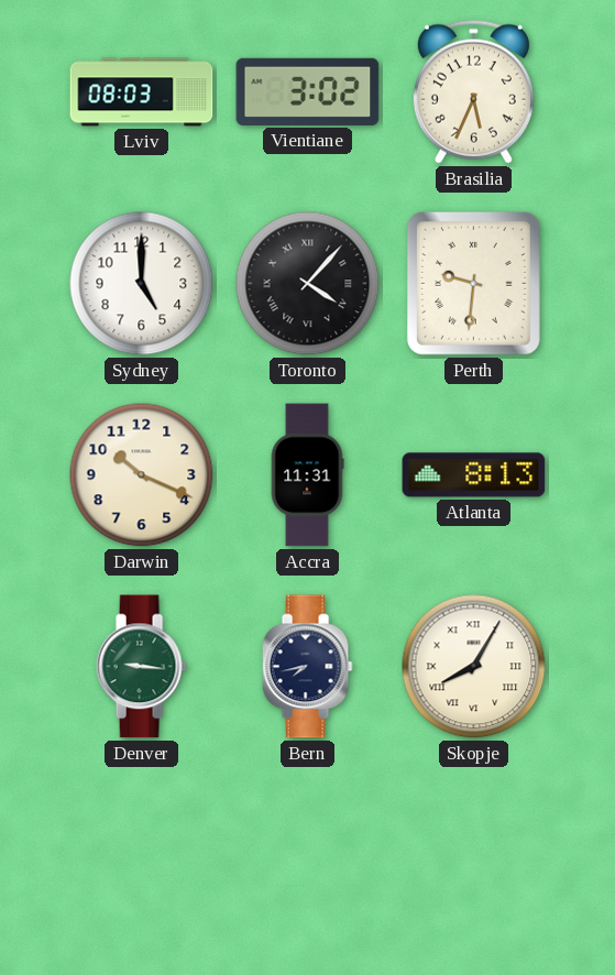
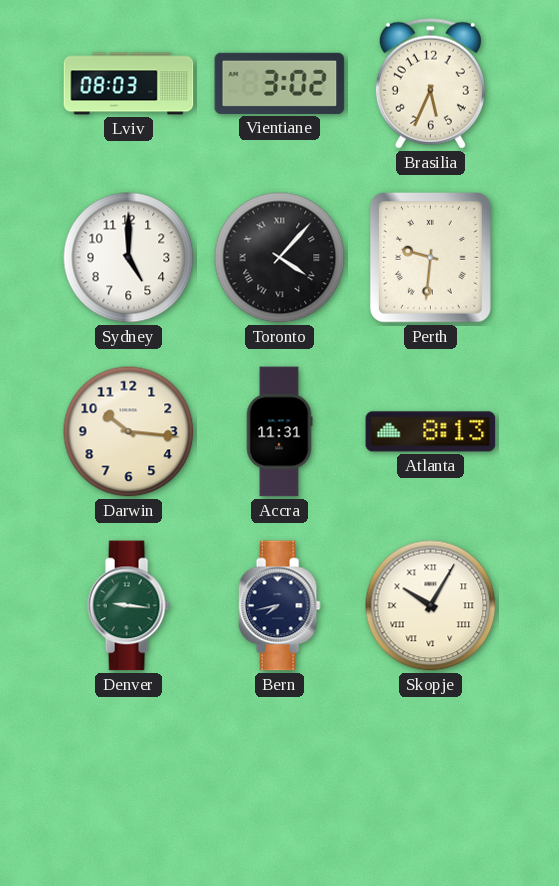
Darwin: 10:19 -> 10:16
Skopje: 8:05 -> 10:05
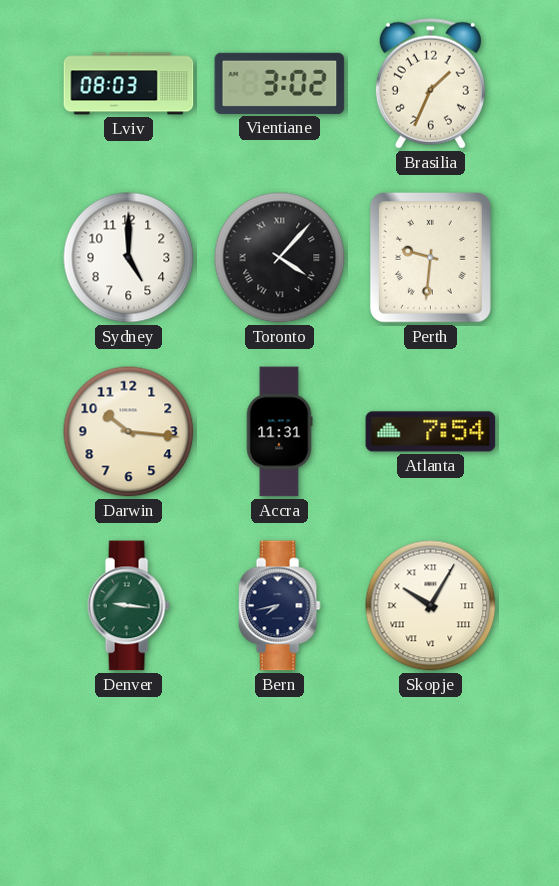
Brasilia: 5:34 -> 1:34
Atlanta: 8:13 -> 7:54
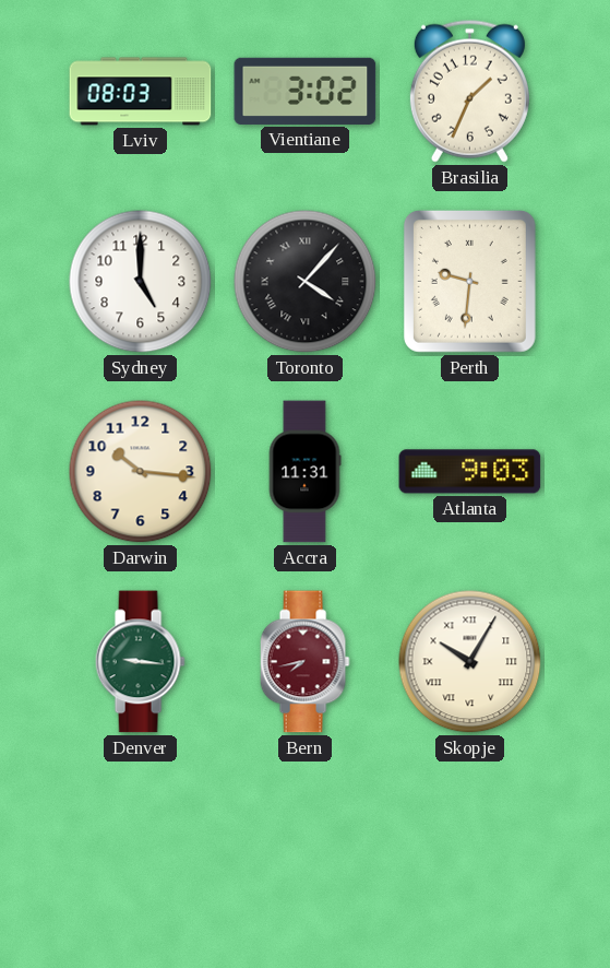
Atlanta: 7:54 -> 9:03
Bern dial: navy -> burgundy
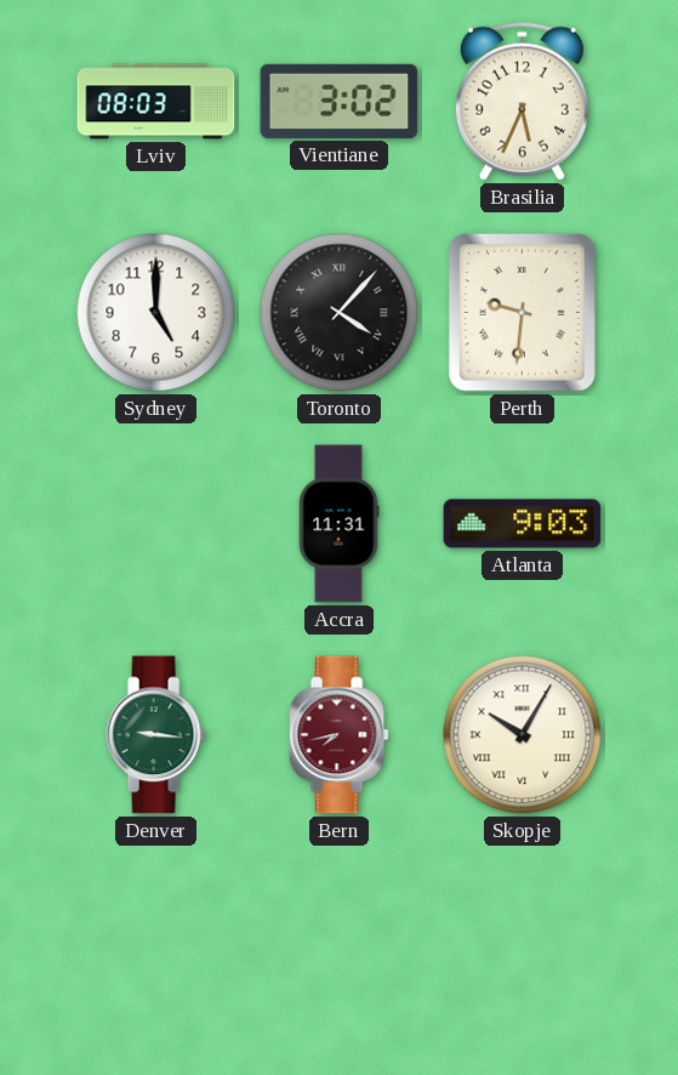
Brasilia: 1:34 -> 5:34
Darwin: 10:16 -> none
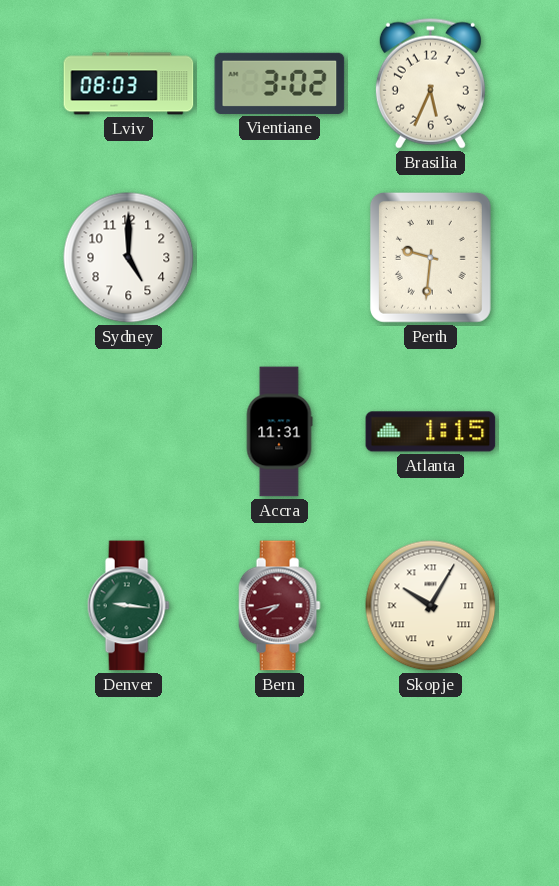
Toronto: 4:07 -> none
Atlanta: 9:03 -> 1:15
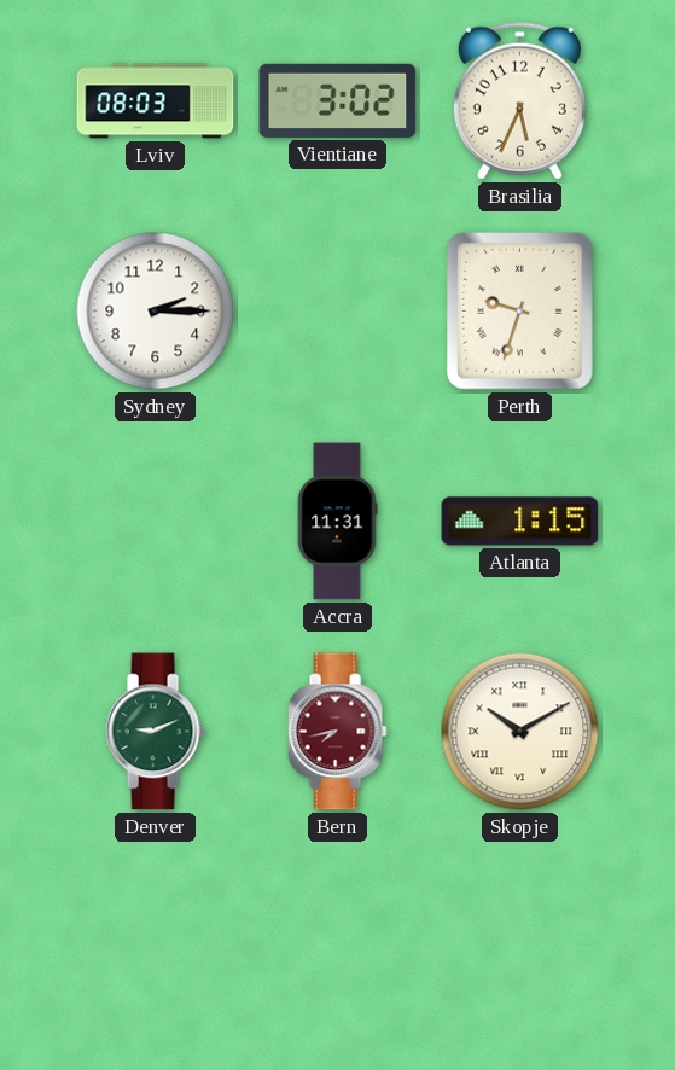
Sydney: 5:00 -> 2:15
Perth: 9:31 -> 9:33
Denver: 9:16 -> 9:11
Skopje: 10:05 -> 10:10
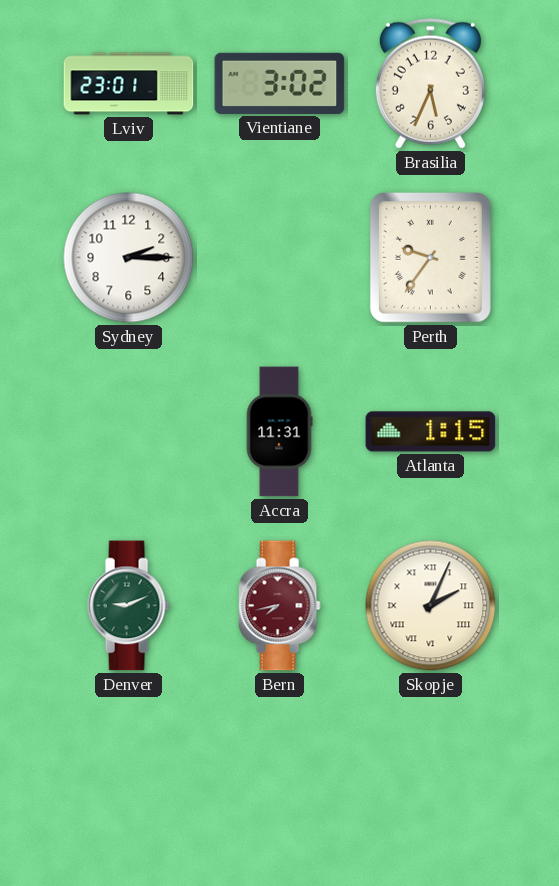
Lviv: 08:03 -> 23:01
Perth: 9:33 -> 9:36
Skopje: 10:10 -> 2:04
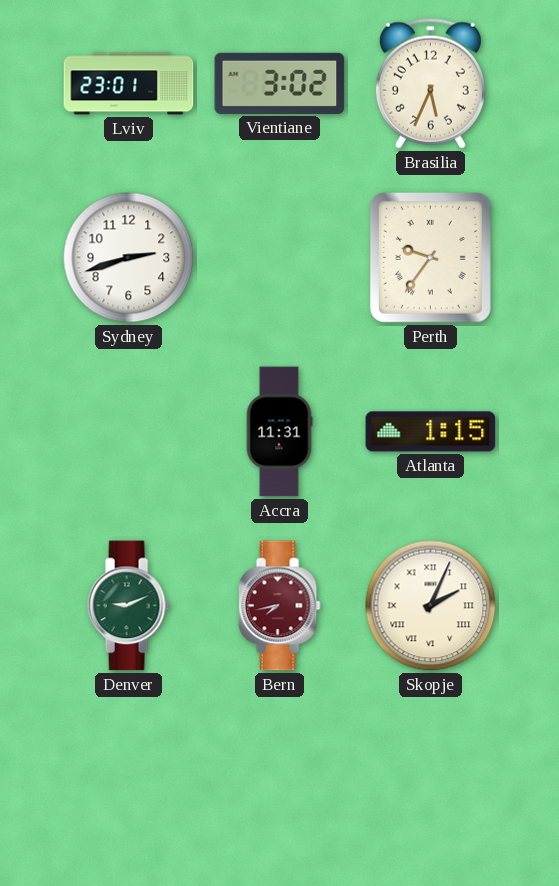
Sydney: 2:15 -> 2:42
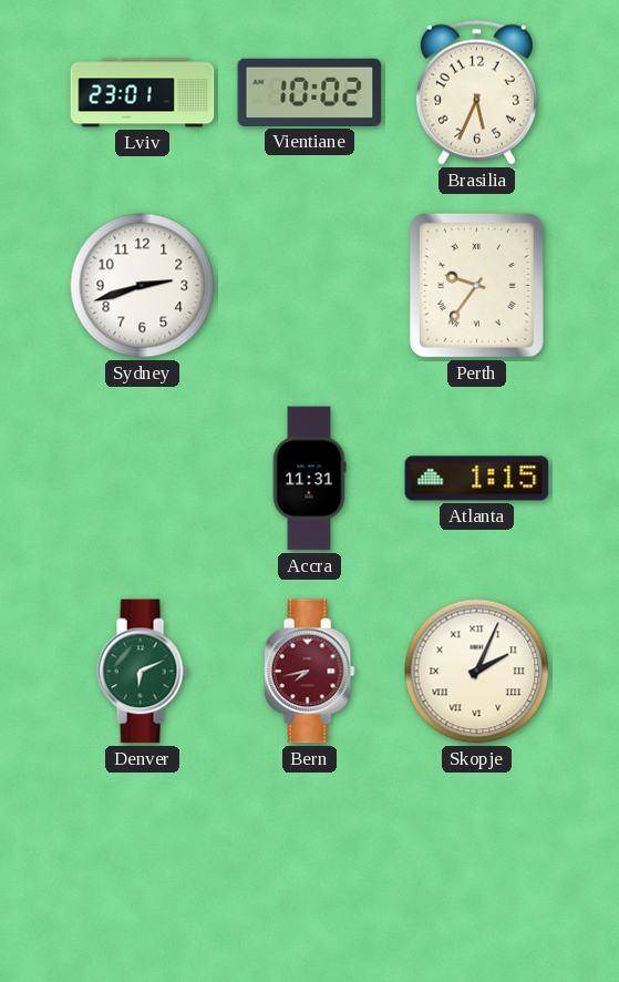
Vientiane: 3:02 -> 10:02
Denver: 9:11 -> 6:11
